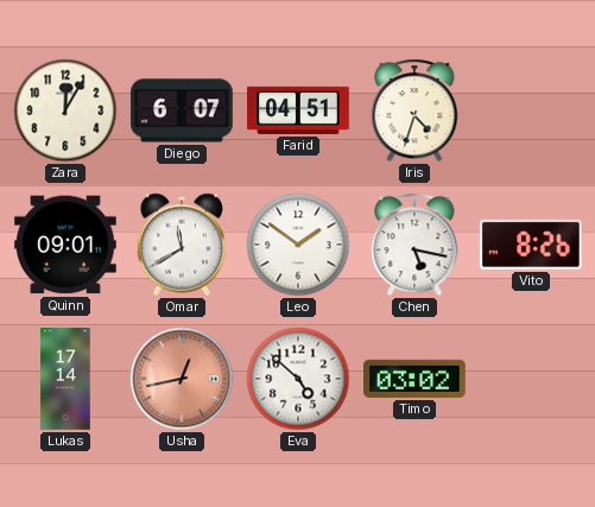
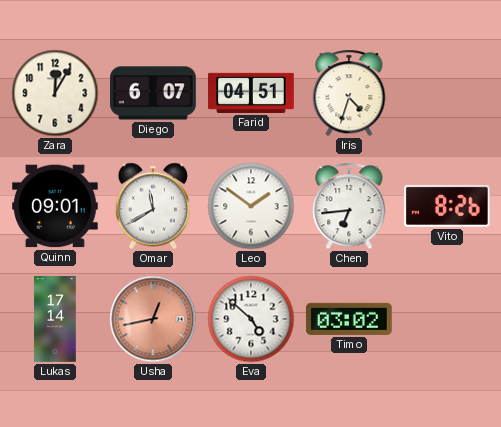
Chen: 5:17 -> 6:44
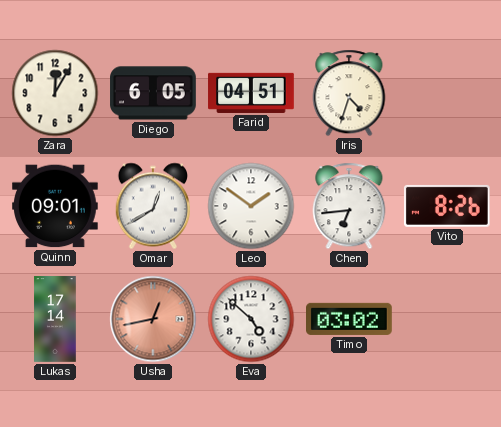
Diego: 6:07 -> 6:05
Omar: 11:40 -> 12:40
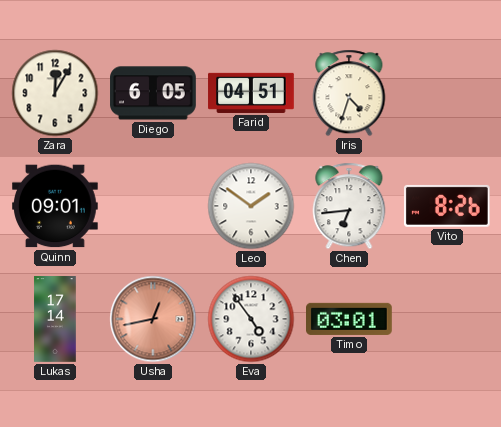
Omar: 12:40 -> none
Eva: 4:52 -> 4:54
Timo: 03:02 -> 03:01
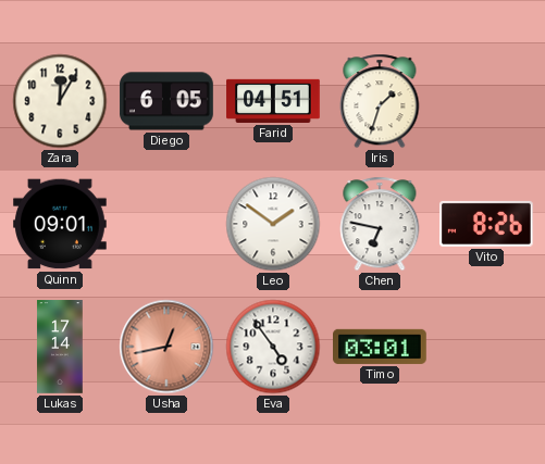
Iris: 4:33 -> 1:33
Chen: 6:44 -> 6:47
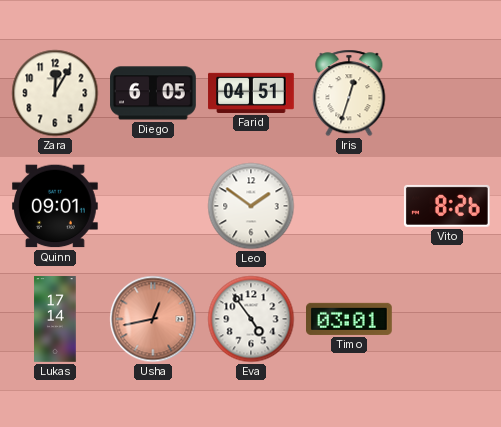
Iris: 1:33 -> 12:33
Chen: 6:47 -> none
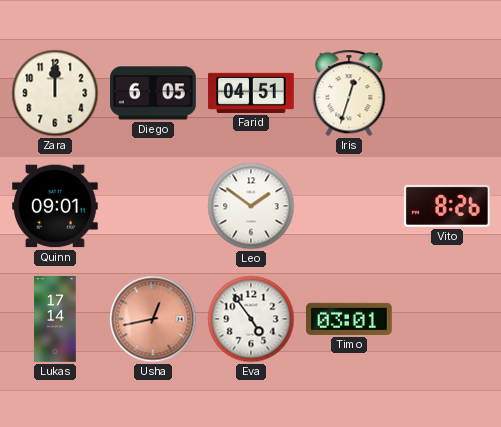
Zara: 12:05 -> 12:00
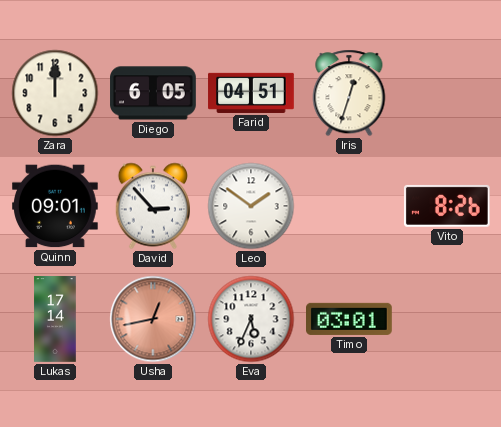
David: none -> 2:53
Eva: 4:54 -> 5:34
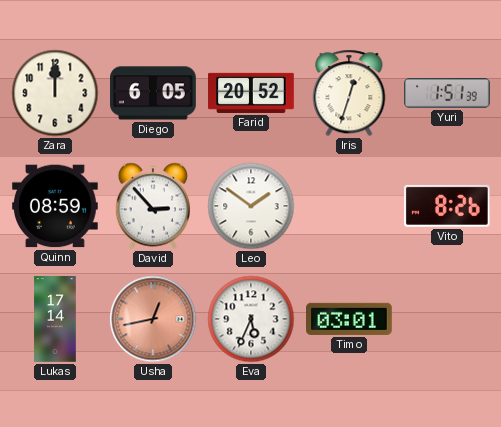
Farid: 04:51 -> 20:52
Yuri: none -> 1:51
Quinn: 09:01 -> 08:59
